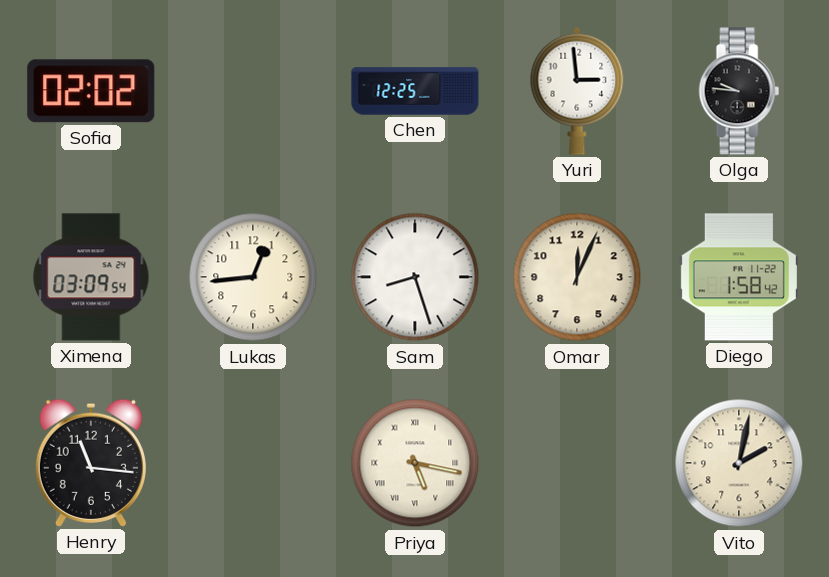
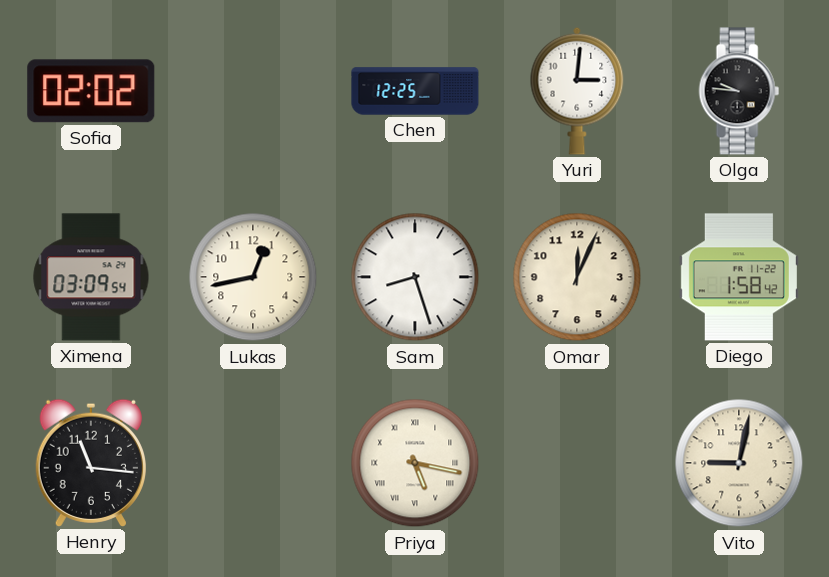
Yuri: 2:59 -> 3:01
Lukas: 12:44 -> 12:43
Vito: 2:02 -> 9:02
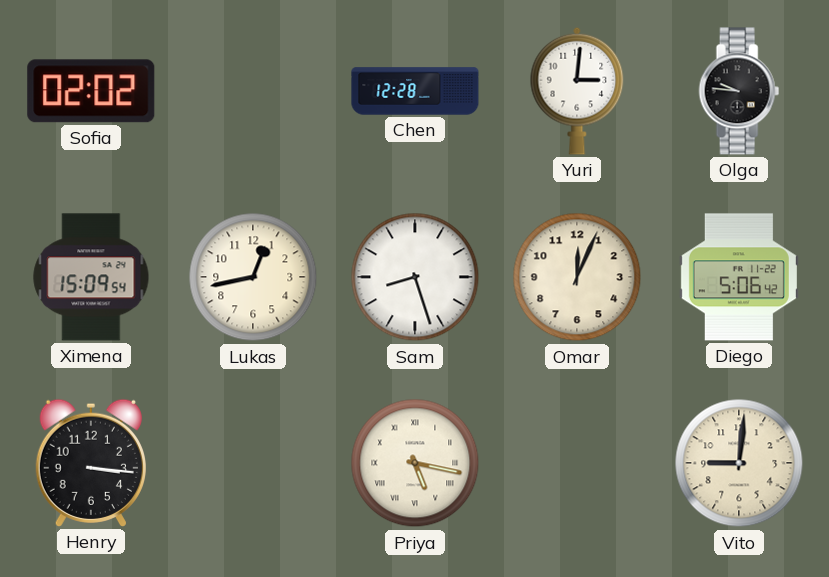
Chen: 12:25 -> 12:28
Ximena: 03:09 -> 15:09
Diego: 1:58 -> 5:06
Henry: 11:16 -> 3:16
Vito: 9:02 -> 9:01
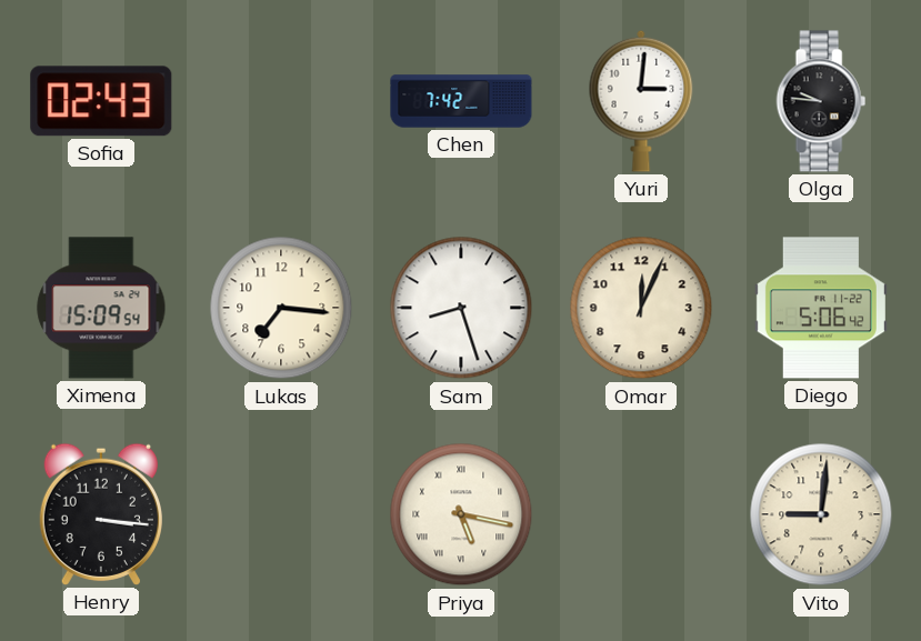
Sofia: 02:02 -> 02:43
Chen: 12:28 -> 7:42
Lukas: 12:43 -> 7:16
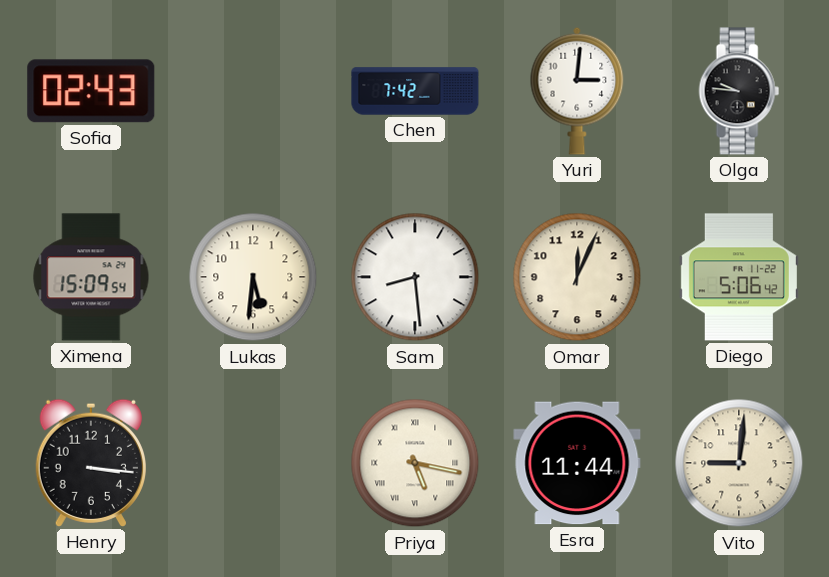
Lukas: 7:16 -> 5:31
Sam: 8:27 -> 8:29
Esra: none -> 11:44
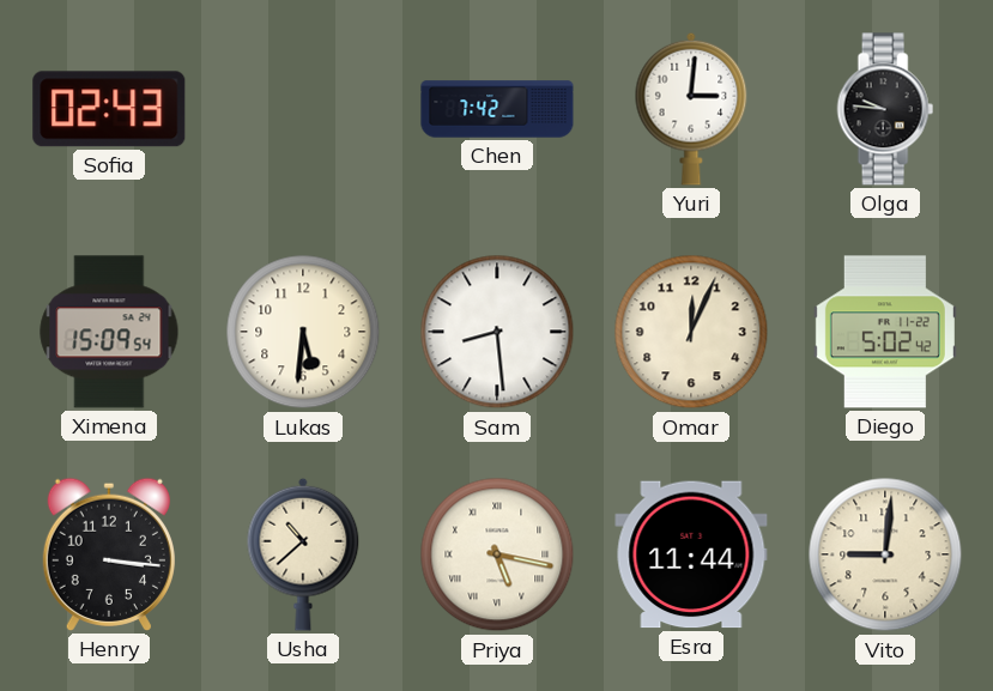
Diego: 5:06 -> 5:02
Usha: none -> 10:38
